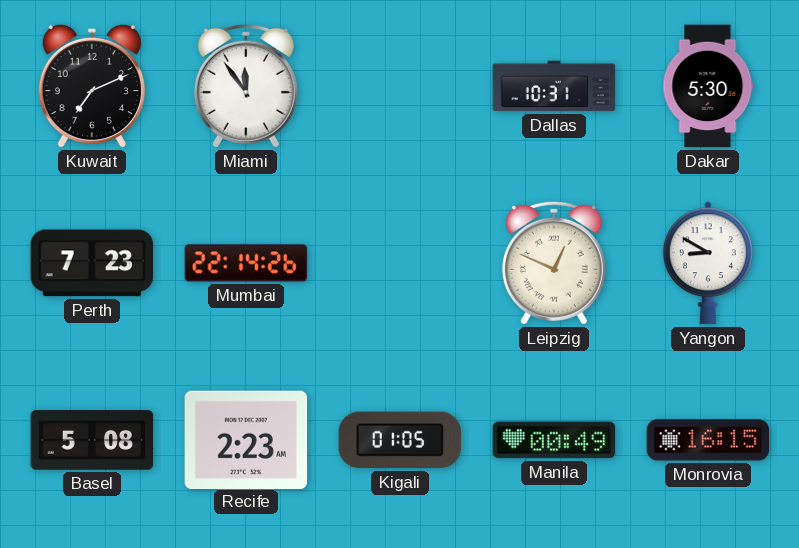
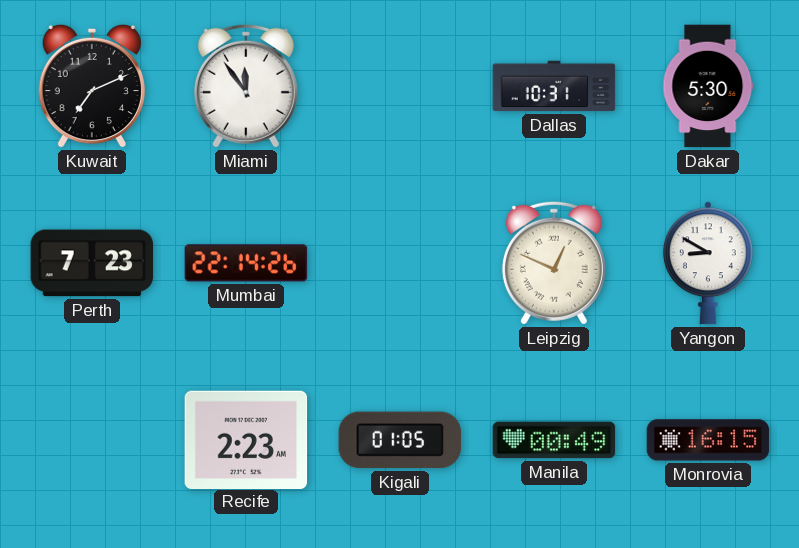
Basel: 5:08 -> none
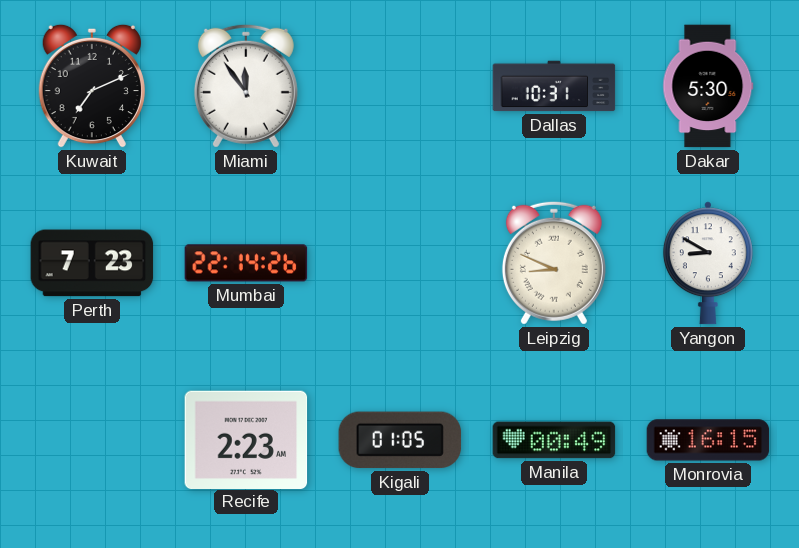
Leipzig: 12:49 -> 8:49
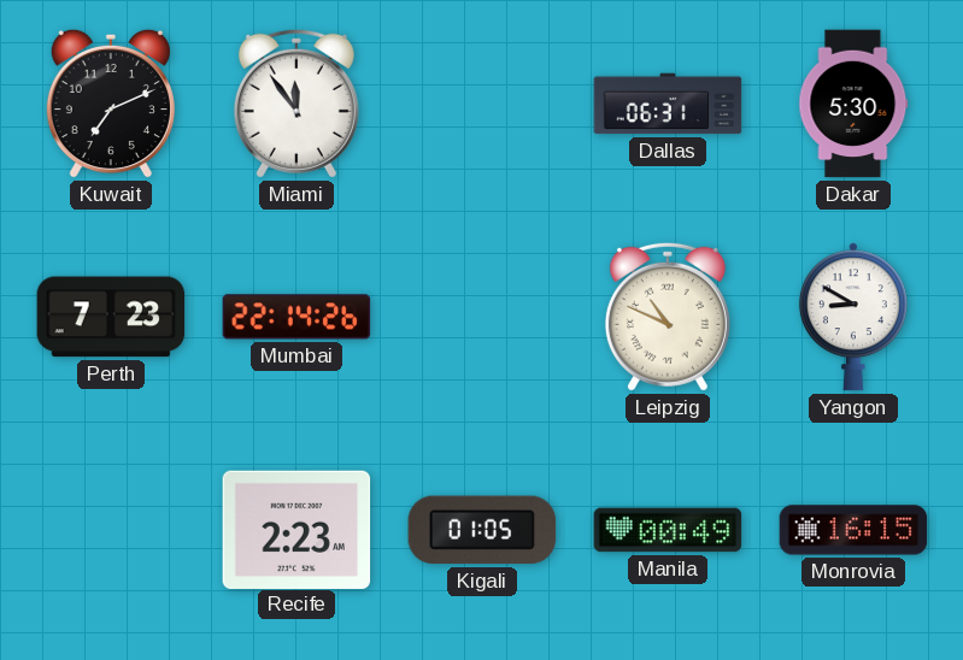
Dallas: 10:31 -> 06:31
Leipzig: 8:49 -> 10:49
